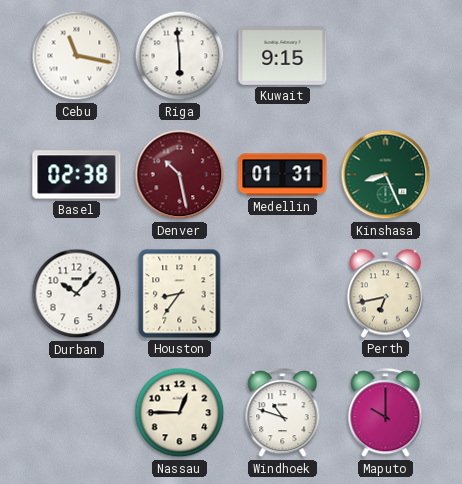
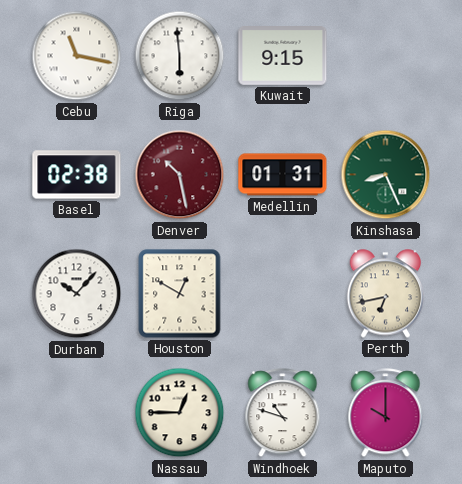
Houston: 8:36 -> 12:50
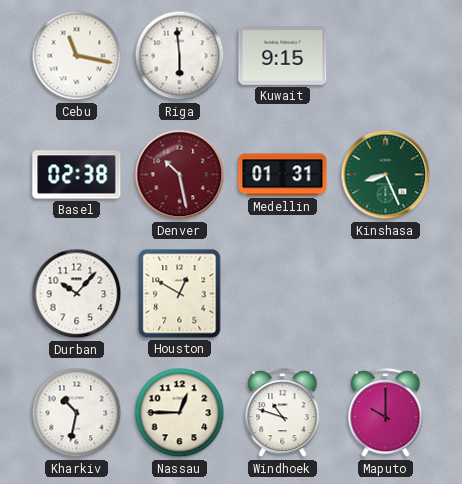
Perth: 6:43 -> none
Kharkiv: none -> 10:32
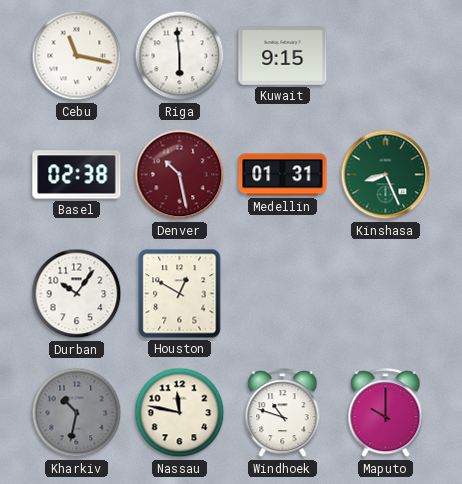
Durban: 10:07 -> 10:06
Kharkiv dial: white -> grey
Nassau: 12:45 -> 11:47
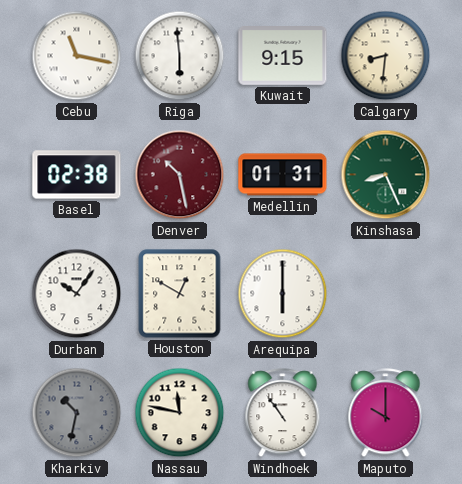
Calgary: none -> 8:31
Arequipa: none -> 6:00
Windhoek: 10:48 -> 10:54
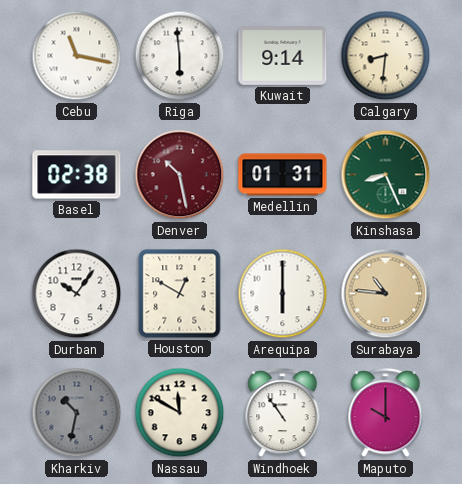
Kuwait: 9:15 -> 9:14
Surabaya: none -> 10:46
Nassau: 11:47 -> 11:50
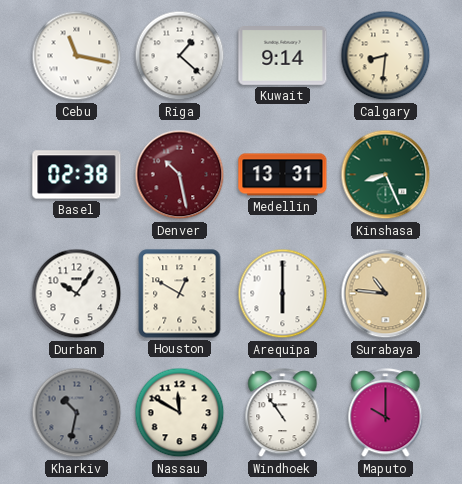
Riga: 5:59 -> 1:22
Medellin: 01:31 -> 13:31
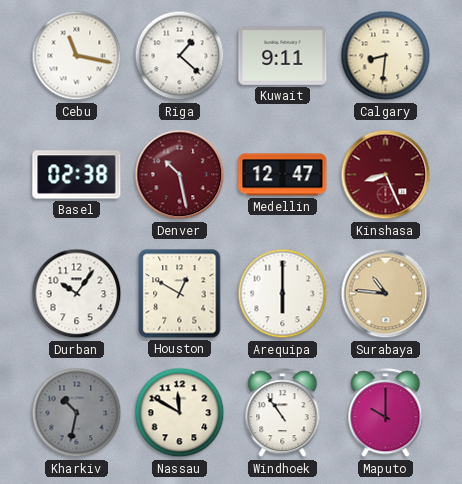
Kuwait: 9:14 -> 9:11
Medellin: 13:31 -> 12:47
Kinshasa dial: green -> burgundy
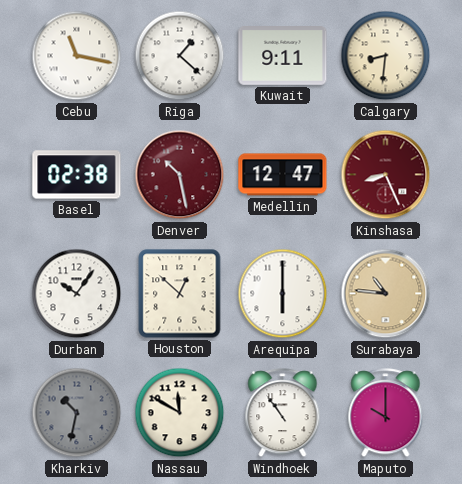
Houston: 12:50 -> 12:52
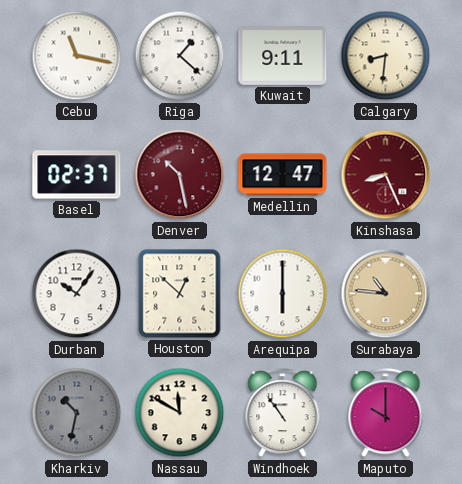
Basel: 02:38 -> 02:37
